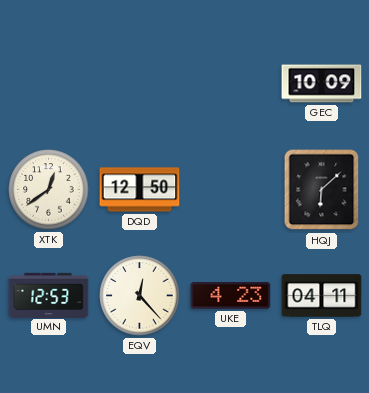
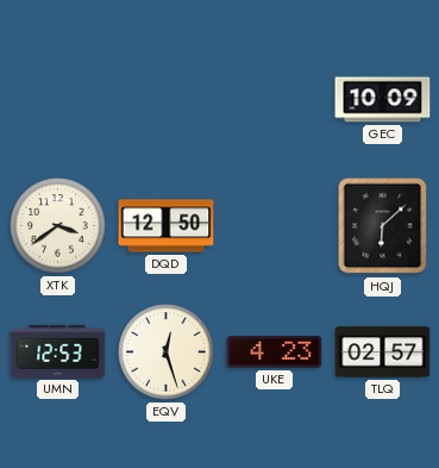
XTK: 12:39 -> 3:39
EQV: 12:23 -> 12:27
TLQ: 04:11 -> 02:57
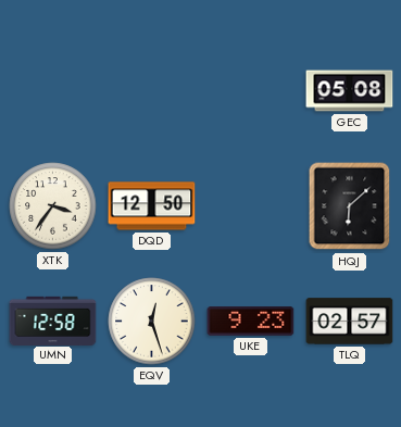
GEC: 10:09 -> 05:08
XTK: 3:39 -> 3:36
UMN: 12:53 -> 12:58
UKE: 4:23 -> 9:23
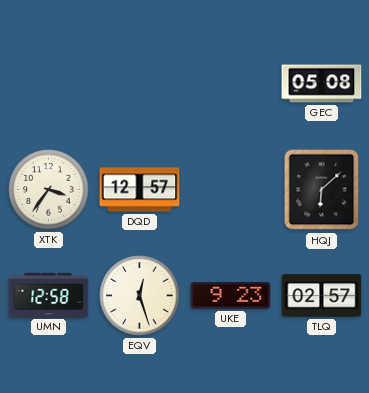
DQD: 12:50 -> 12:57
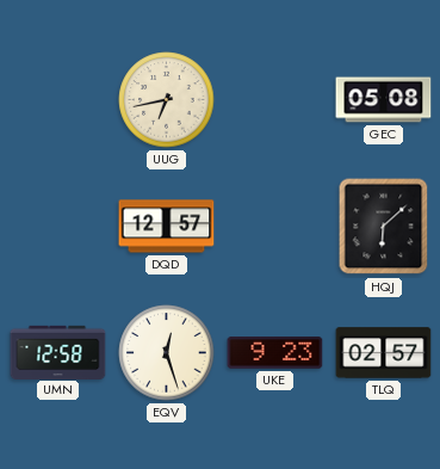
UUG: none -> 6:43
XTK: 3:36 -> none
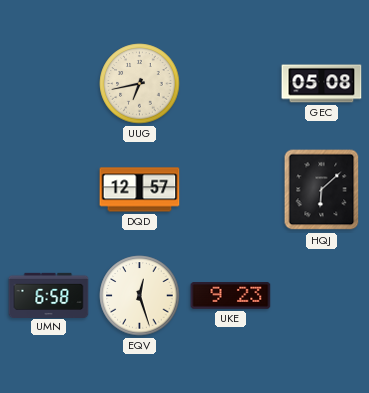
UMN: 12:58 -> 6:58
TLQ: 02:57 -> none
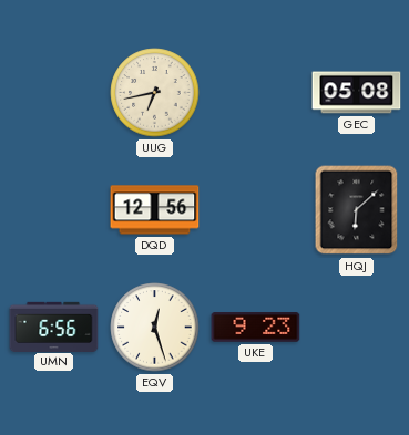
DQD: 12:57 -> 12:56
UMN: 6:58 -> 6:56
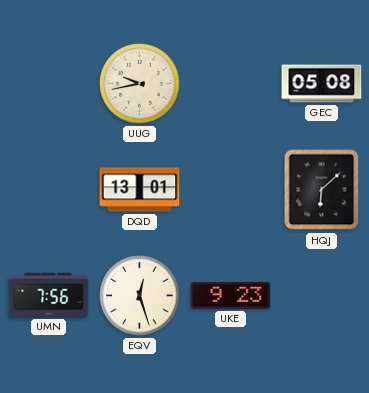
UUG: 6:43 -> 9:43
DQD: 12:56 -> 13:01
UMN: 6:56 -> 7:56
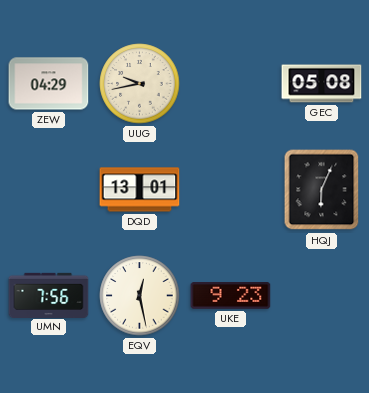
ZEW: none -> 04:29
HQJ: 6:08 -> 6:04
EQV: 12:27 -> 12:28
